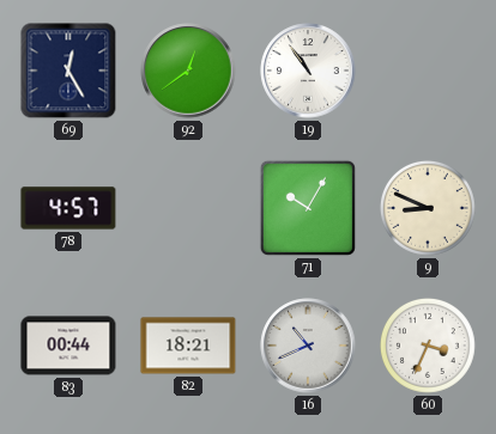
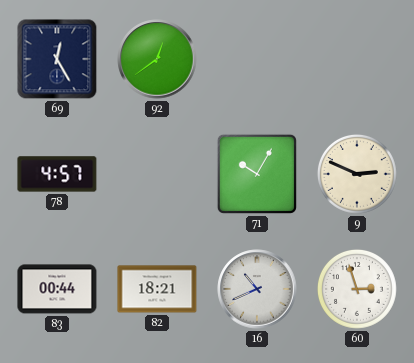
19: 10:54 -> none
9: 8:49 -> 2:49
60: 3:34 -> 2:57
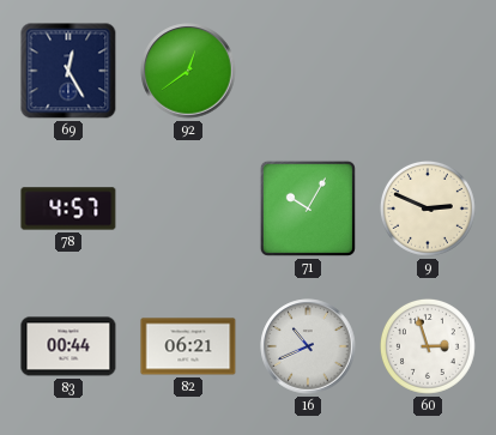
82: 18:21 -> 06:21
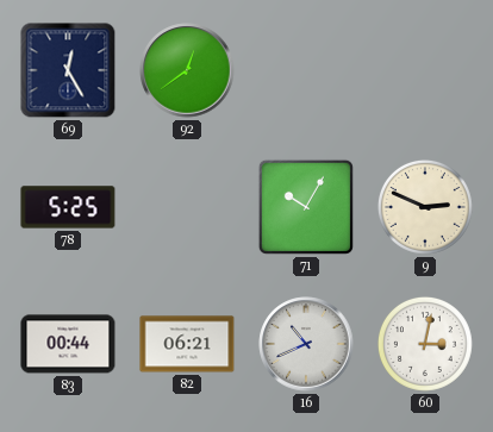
78: 4:57 -> 5:25
60: 2:57 -> 3:02
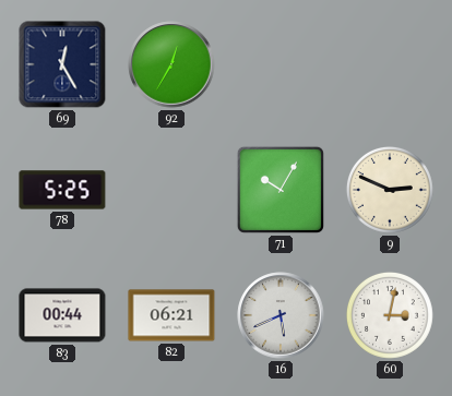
92: 12:39 -> 12:35
16: 10:41 -> 5:41
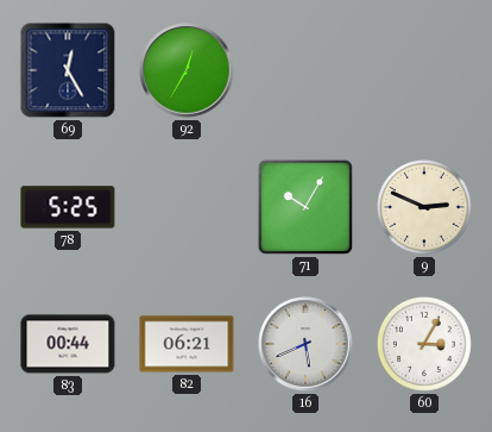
60: 3:02 -> 3:05
